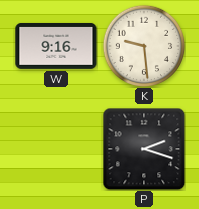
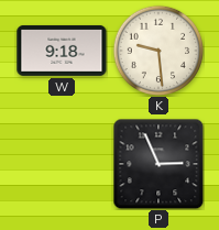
W: 9:16 -> 9:18
P: 2:18 -> 2:56
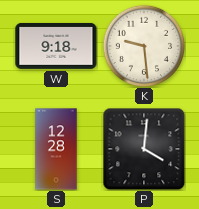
S: none -> 12:28
P: 2:56 -> 4:01
